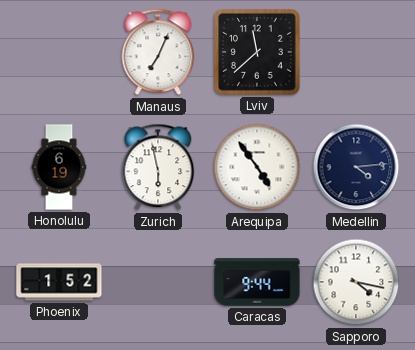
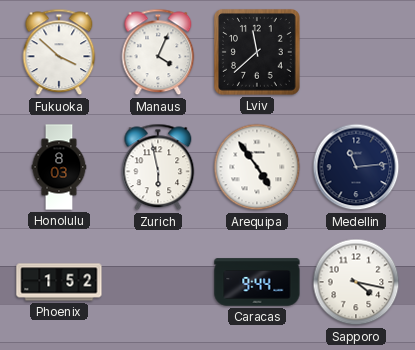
Fukuoka: none -> 3:52
Manaus: 7:04 -> 4:04
Honolulu: 6:19 -> 8:03
Medellin: 4:14 -> 11:14
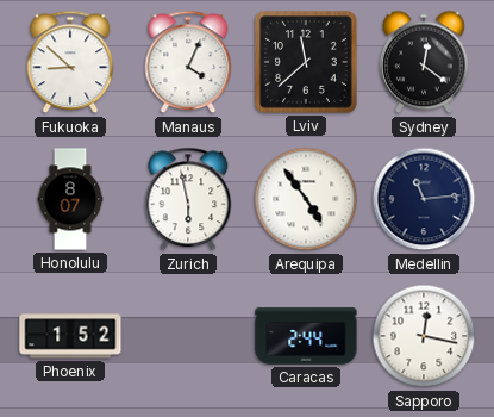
Fukuoka: 3:52 -> 8:52
Sydney: none -> 12:21
Honolulu: 8:03 -> 8:07
Caracas: 9:44 -> 2:44
Sapporo: 4:17 -> 12:17
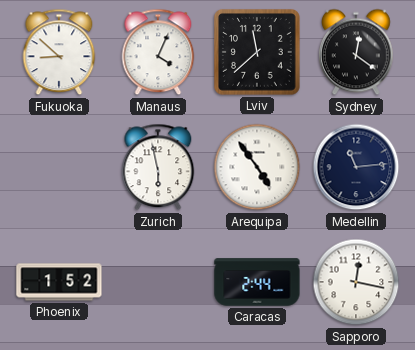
Honolulu: 8:07 -> none
